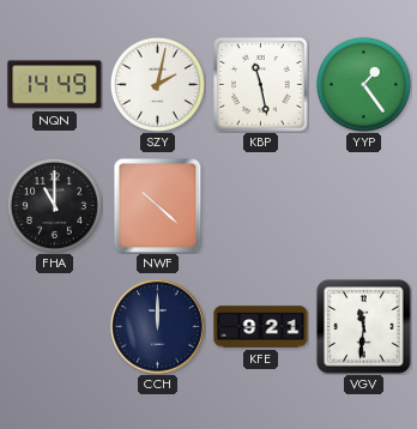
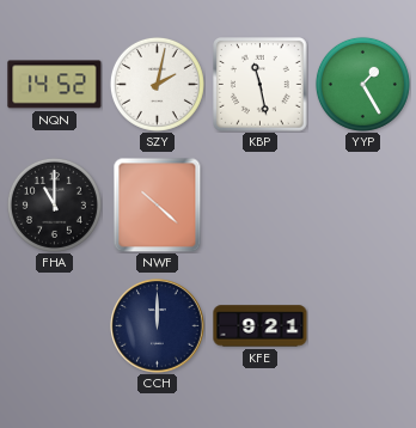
NQN: 14:49 -> 14:52
YYP: 1:24 -> 1:25
VGV: 11:31 -> none
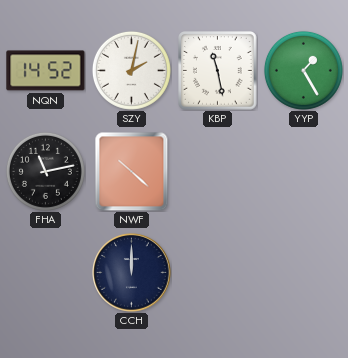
FHA: 11:00 -> 11:13
KFE: 9:21 -> none
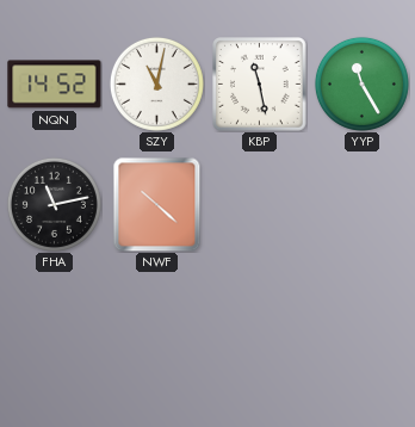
SZY: 2:02 -> 11:02
YYP: 1:25 -> 11:25
CCH: 12:00 -> none
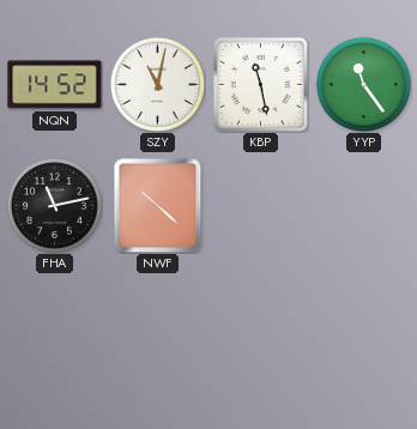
YYP: 11:25 -> 11:24
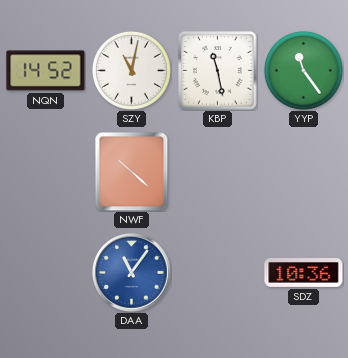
FHA: 11:13 -> none
DAA: none -> 11:06
SDZ: none -> 10:36
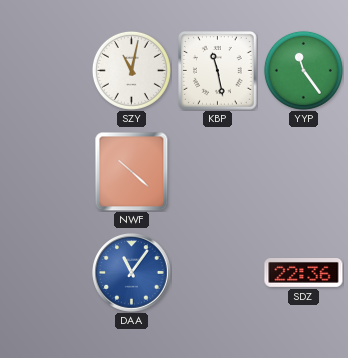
NQN: 14:52 -> none
SDZ: 10:36 -> 22:36
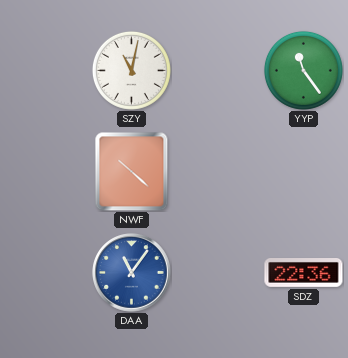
KBP: 11:28 -> none
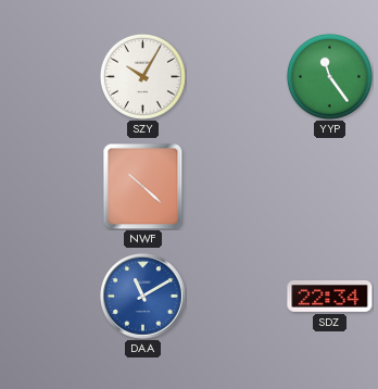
SZY: 11:02 -> 10:05
DAA: 11:06 -> 11:10
SDZ: 22:36 -> 22:34
